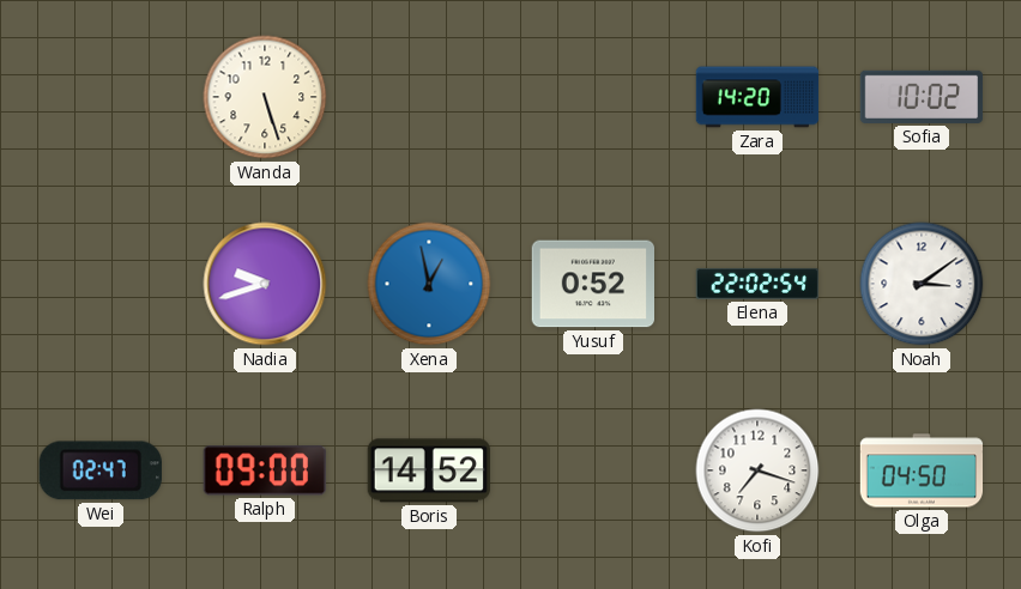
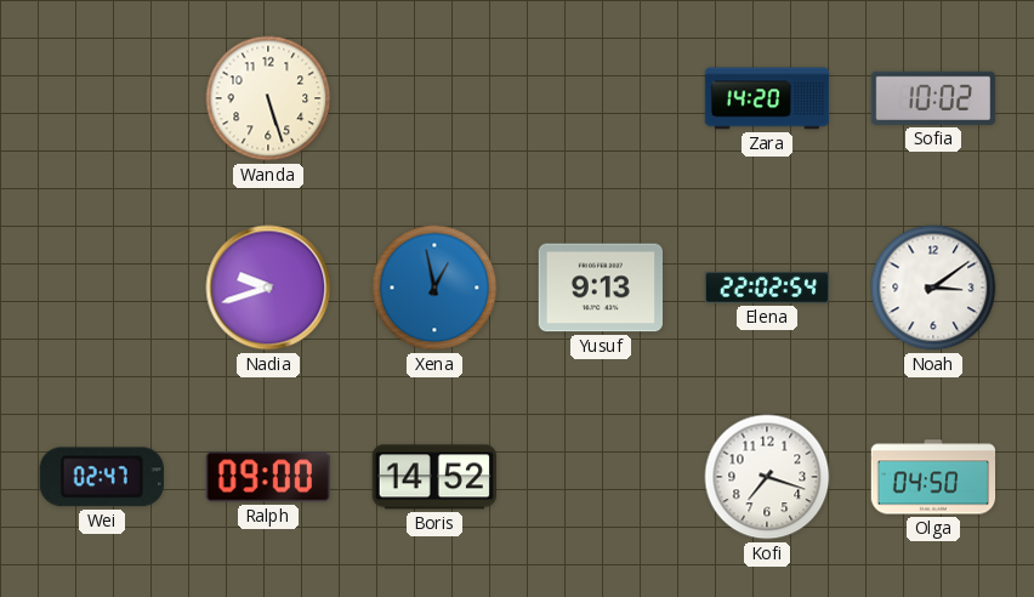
Yusuf: 0:52 -> 9:13
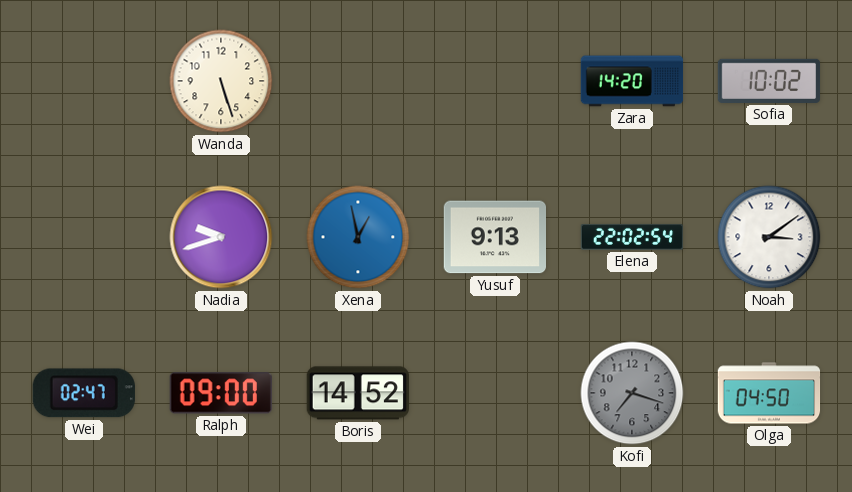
Kofi dial: white -> grey
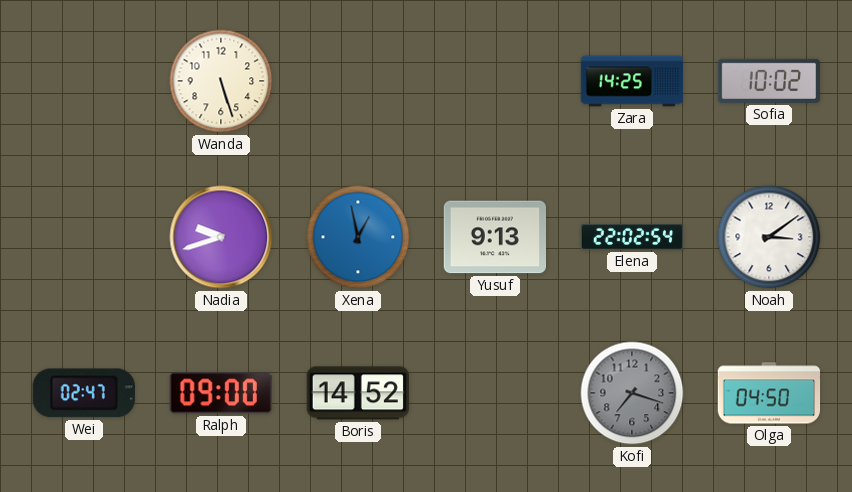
Zara: 14:20 -> 14:25
